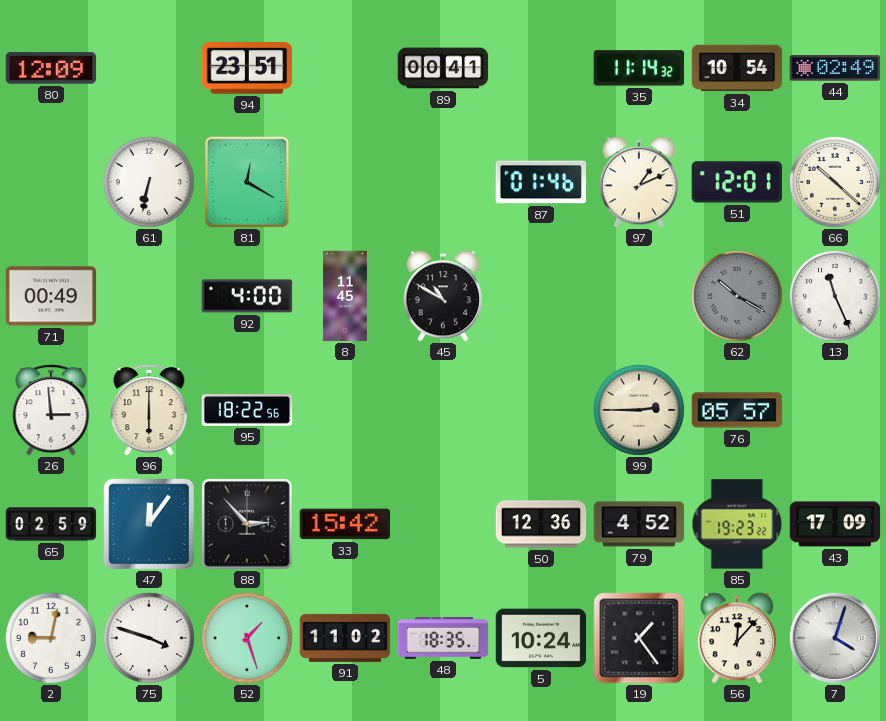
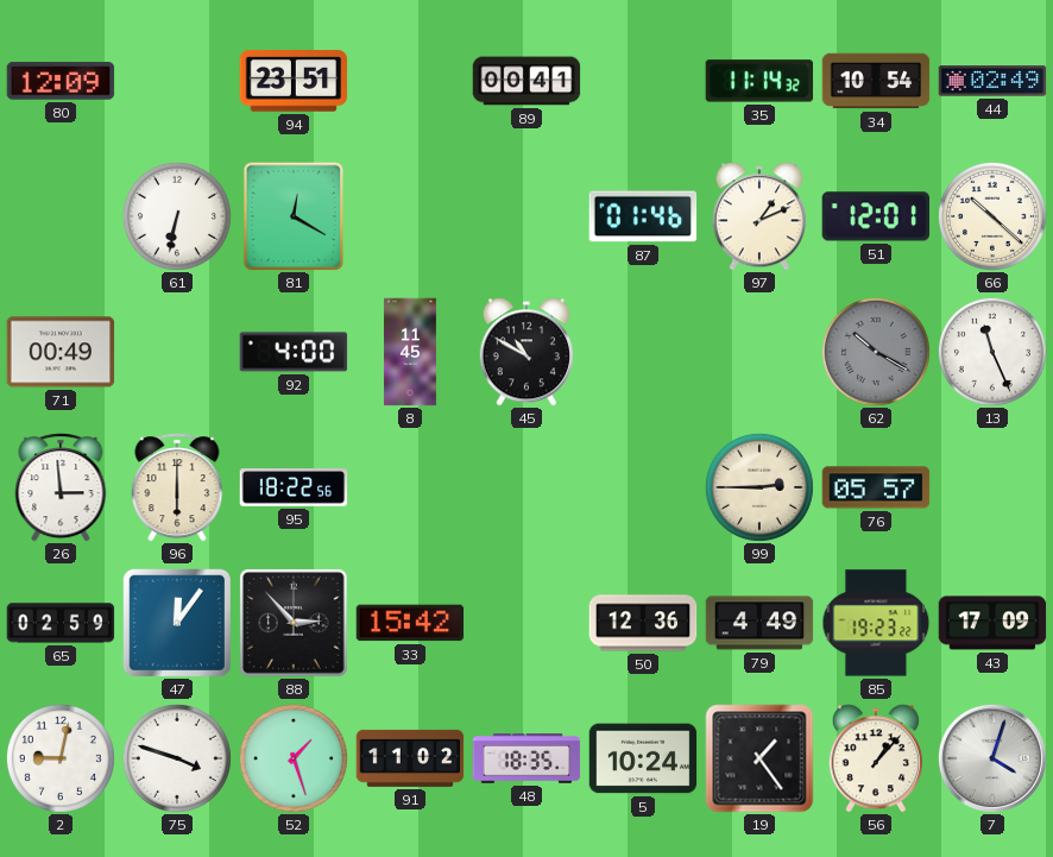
79: 4:52 -> 4:49
56: 12:07 -> 1:07
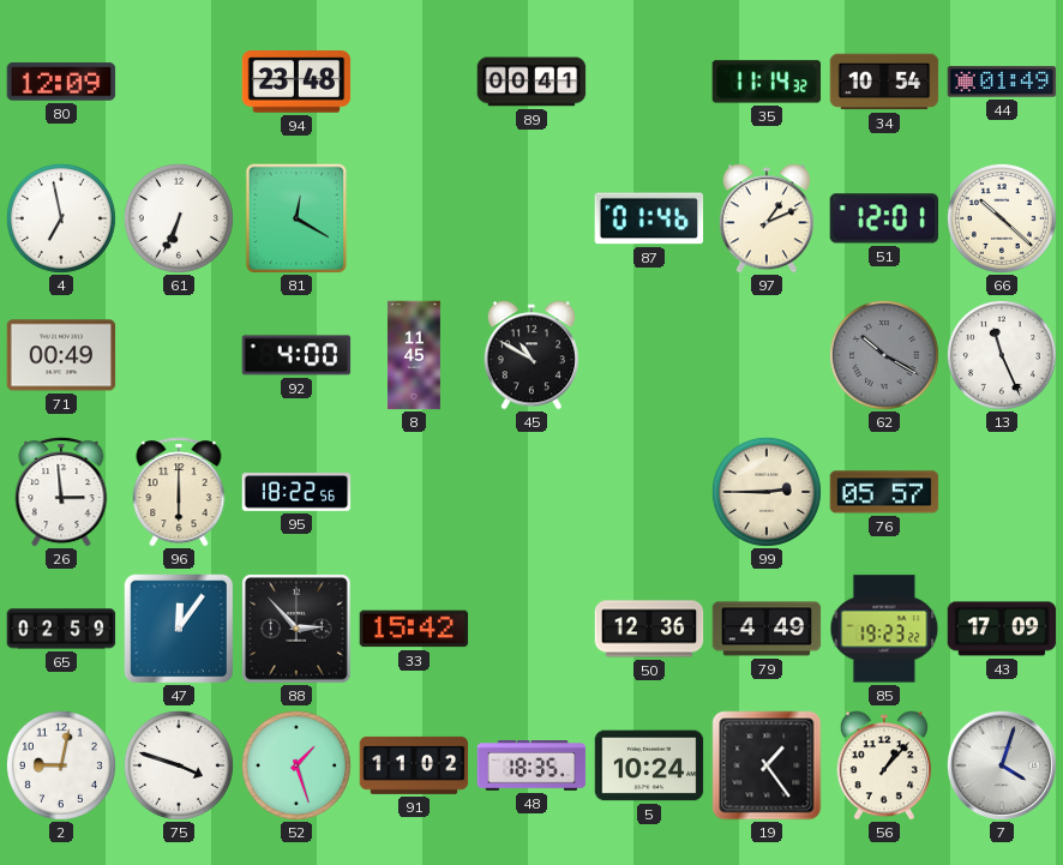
94: 23:51 -> 23:48
44: 02:49 -> 01:49
4: none -> 6:58
61: 6:32 -> 6:34
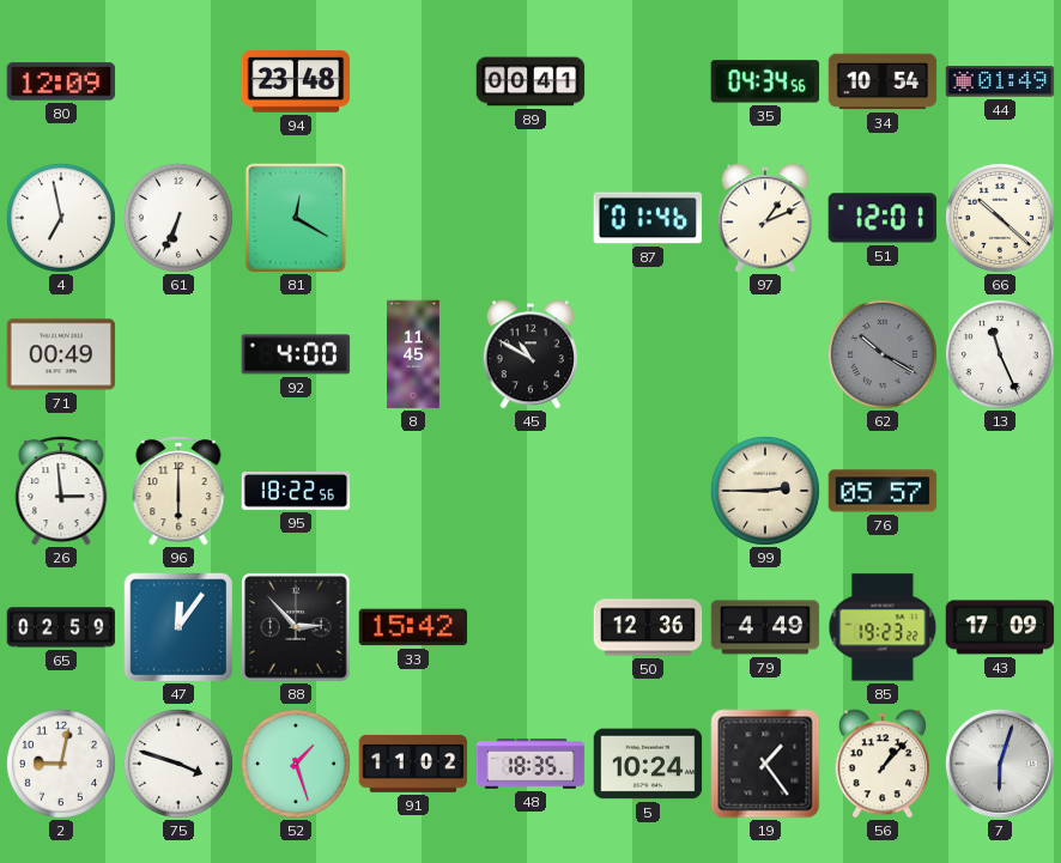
35: 11:14 -> 04:34
7: 4:03 -> 6:03
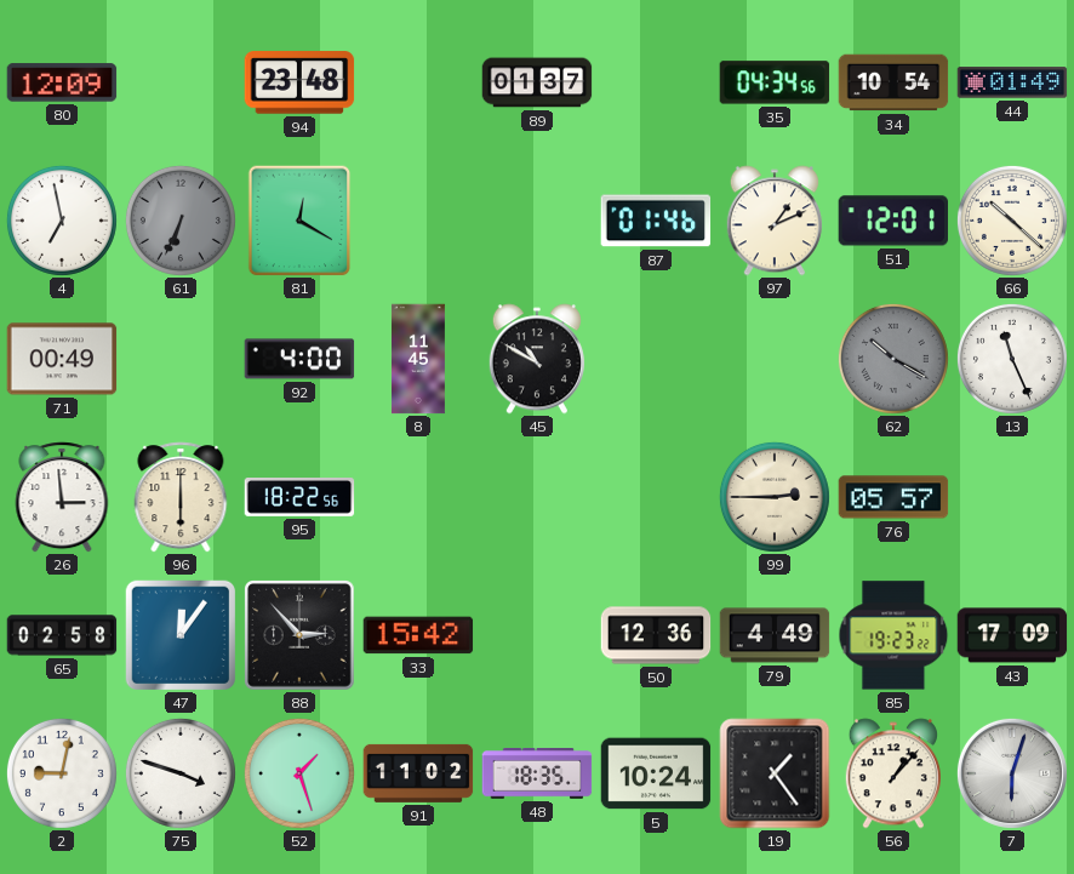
89: 00:41 -> 01:37
61 dial: white -> grey
65: 02:59 -> 02:58
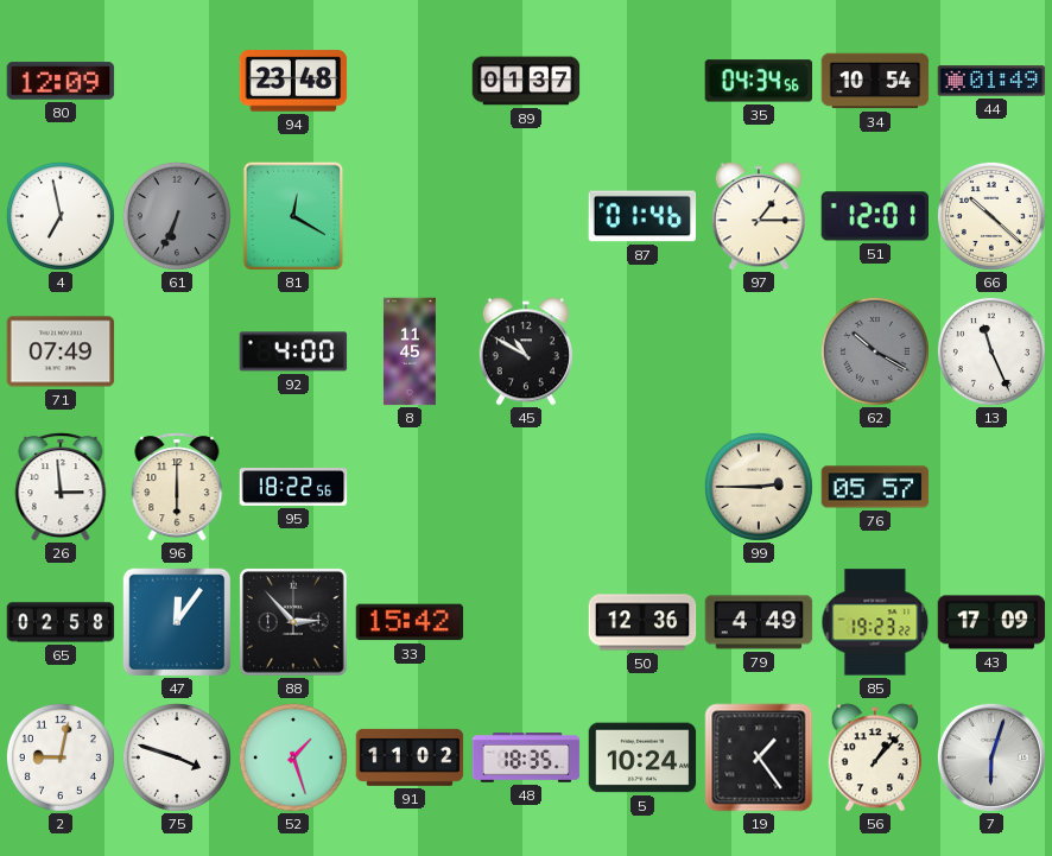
97: 1:11 -> 1:15
71: 00:49 -> 07:49
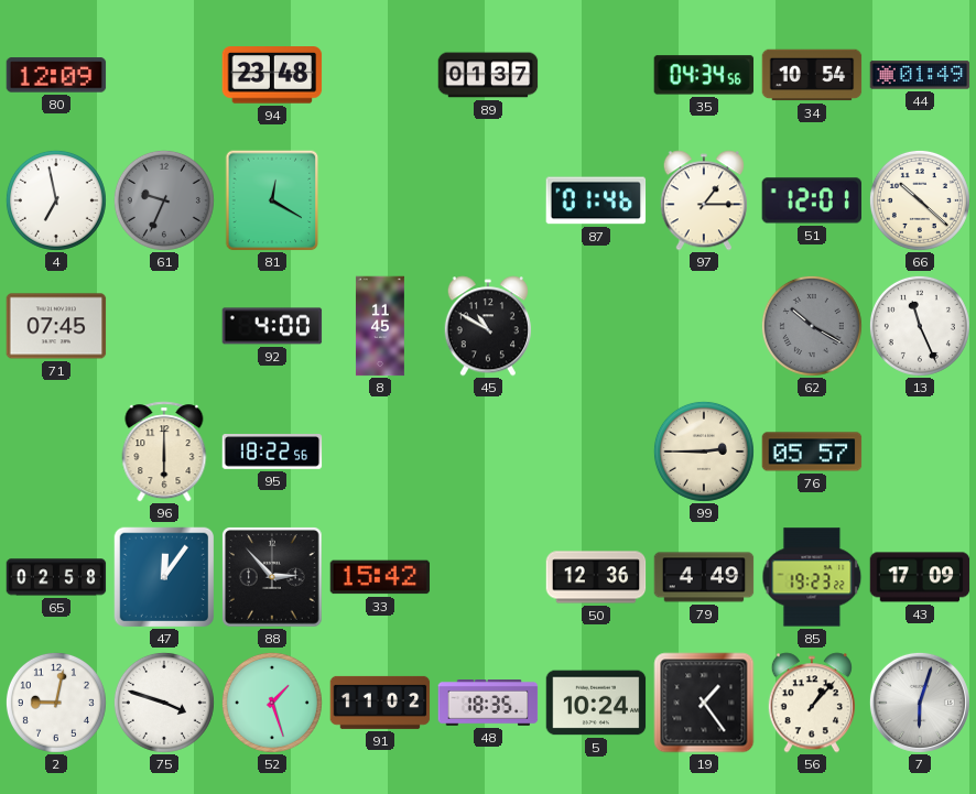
61: 6:34 -> 9:34
71: 07:49 -> 07:45
26: 2:59 -> none
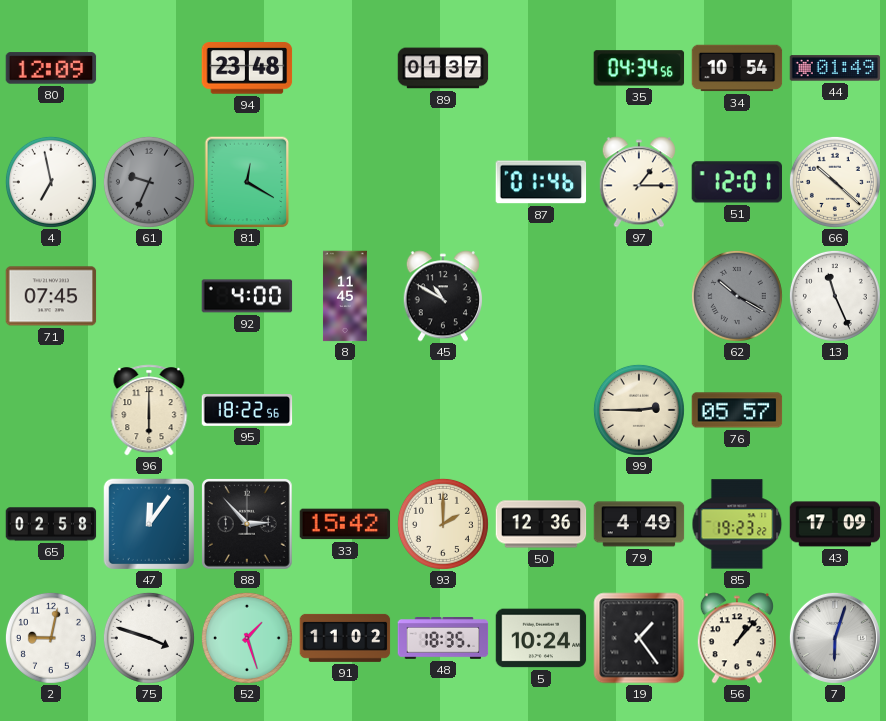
93: none -> 2:00
